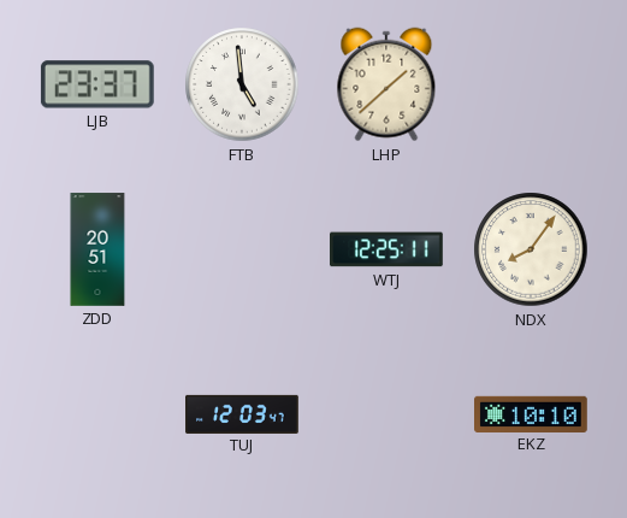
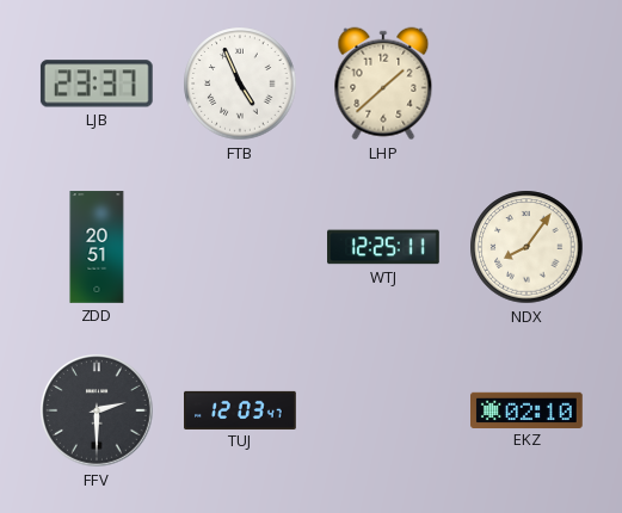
FTB: 4:59 -> 4:56
FFV: none -> 2:30
EKZ: 10:10 -> 02:10
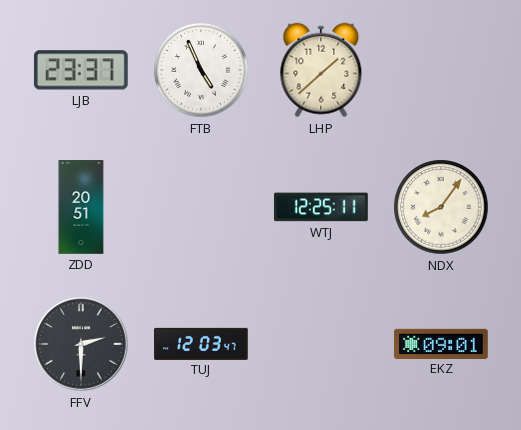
EKZ: 02:10 -> 09:01
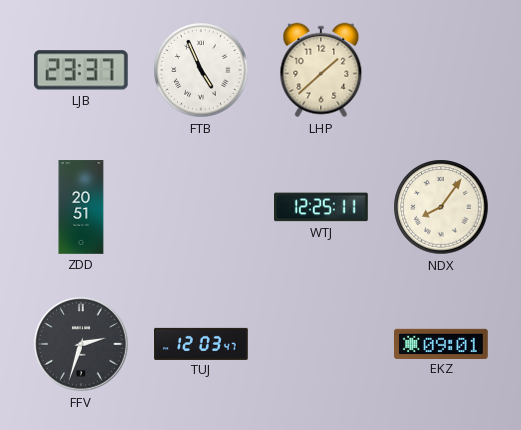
FFV: 2:30 -> 2:33
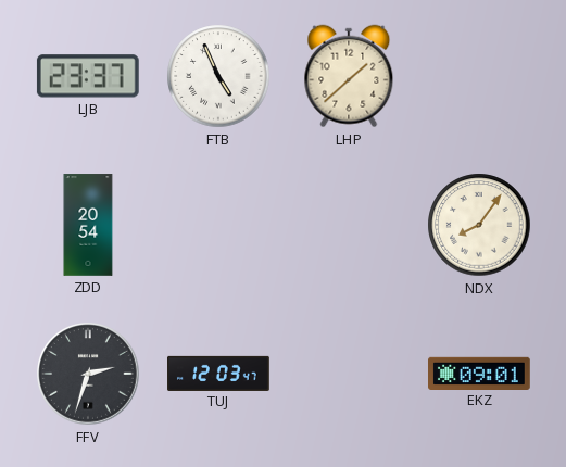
ZDD: 20:51 -> 20:54
WTJ: 12:25 -> none
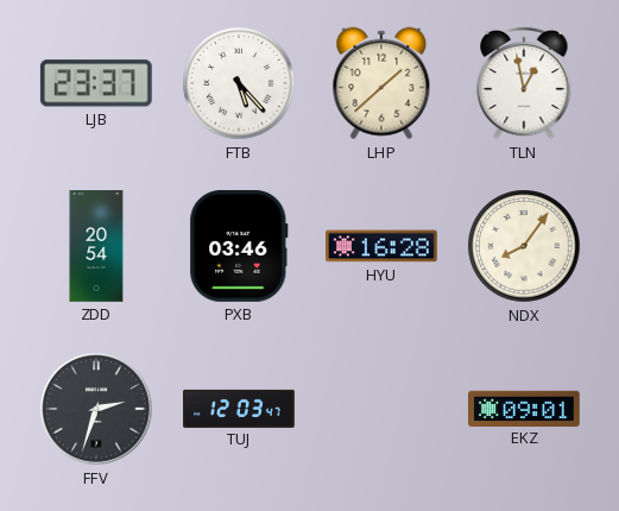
FTB: 4:56 -> 5:23
TLN: none -> 12:58
PXB: none -> 03:46
HYU: none -> 16:28
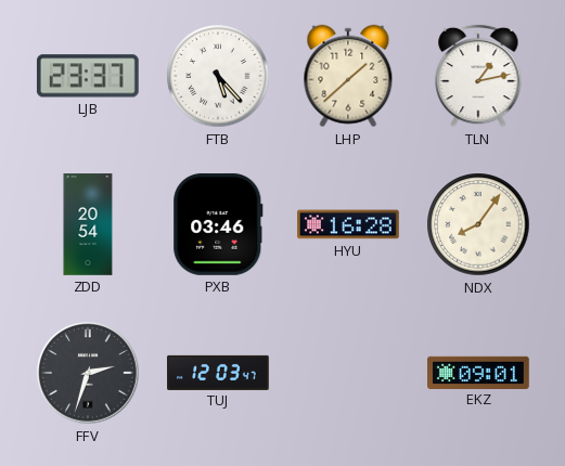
TLN: 12:58 -> 1:13
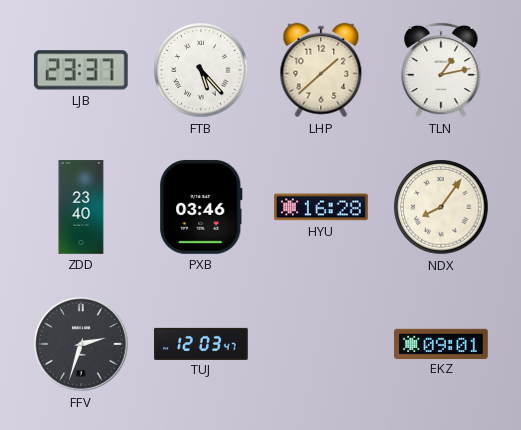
ZDD: 20:54 -> 23:40
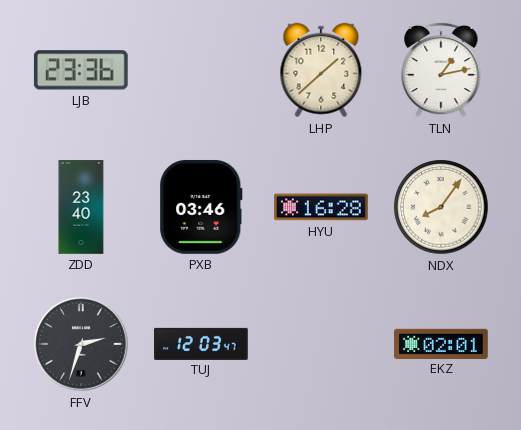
LJB: 23:37 -> 23:36
FTB: 5:23 -> none
EKZ: 09:01 -> 02:01
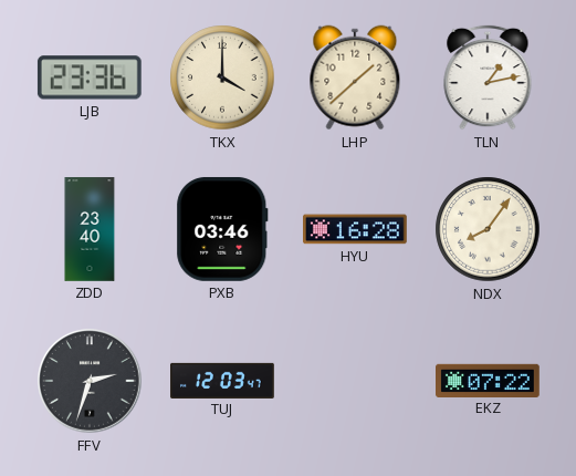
TKX: none -> 4:00
EKZ: 02:01 -> 07:22
